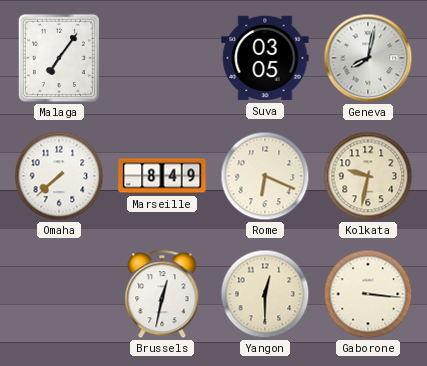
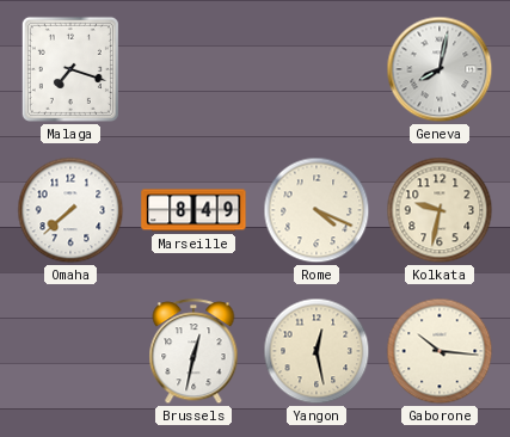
Malaga: 7:06 -> 7:18
Suva: 03:05 -> none
Rome: 6:19 -> 4:19
Yangon: 12:30 -> 12:28
Gaborone: 3:16 -> 10:16
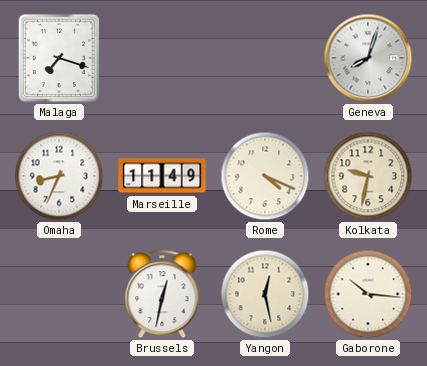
Geneva: 8:02 -> 8:03
Omaha: 7:38 -> 8:34
Marseille: 8:49 -> 11:49
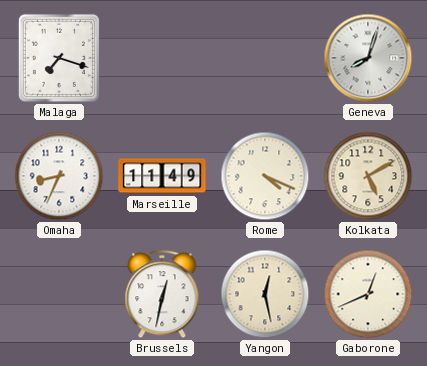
Kolkata: 9:32 -> 5:10
Gaborone: 10:16 -> 12:41
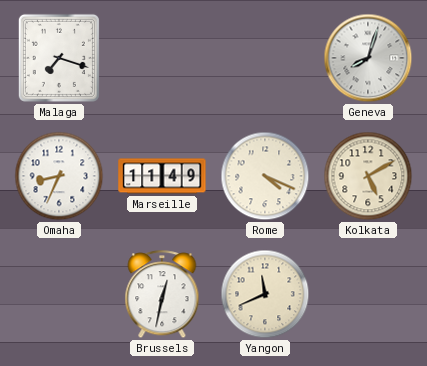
Yangon: 12:28 -> 11:41
Gaborone: 12:41 -> none
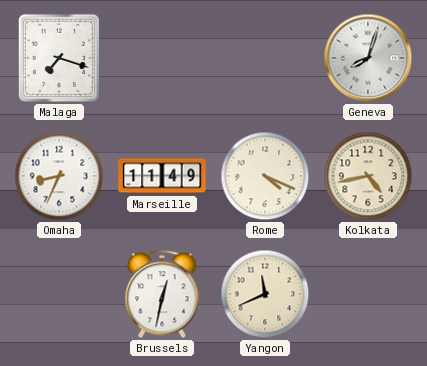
Kolkata: 5:10 -> 4:43
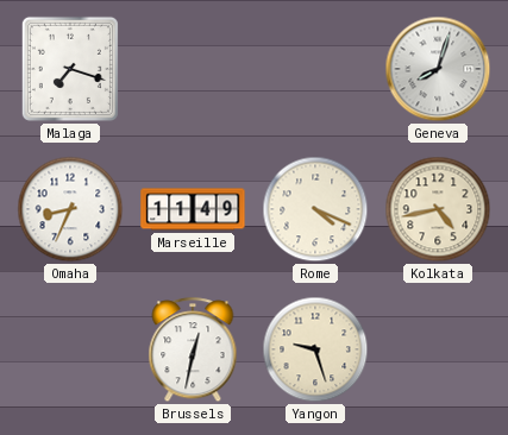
Yangon: 11:41 -> 9:27
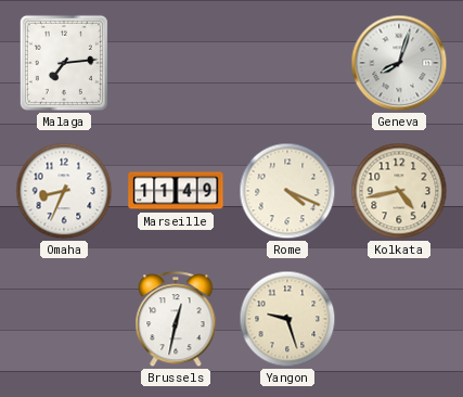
Malaga: 7:18 -> 7:14
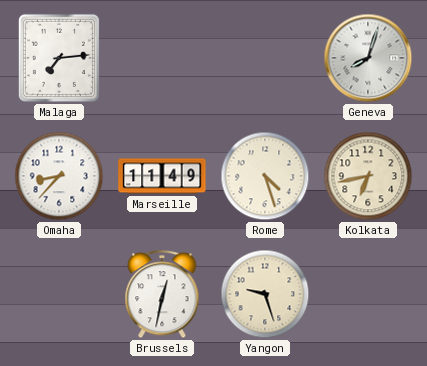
Omaha: 8:34 -> 8:37
Rome: 4:19 -> 4:27
Kolkata: 4:43 -> 6:43
